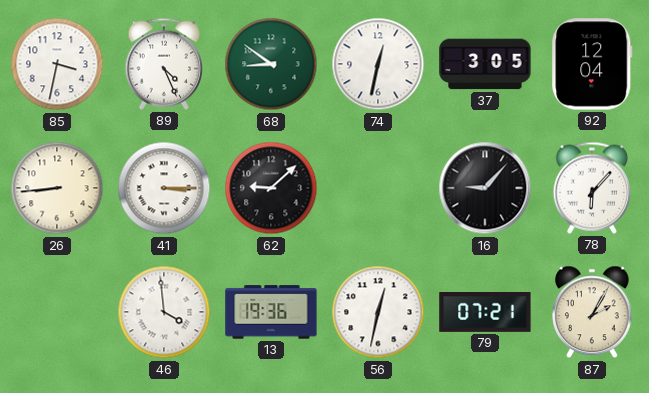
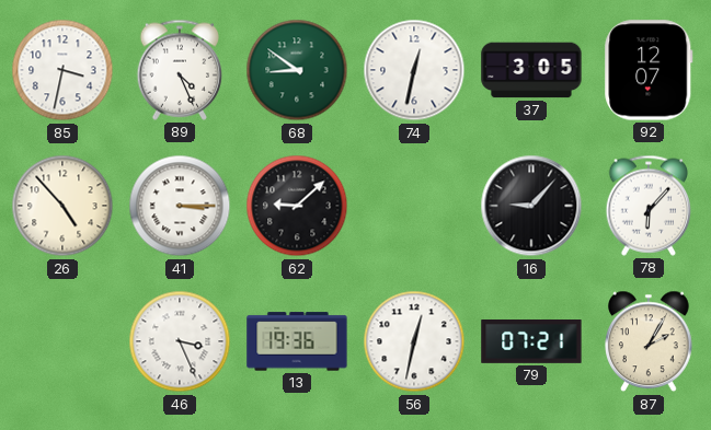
92: 12:04 -> 12:07
26: 8:44 -> 4:53
46: 3:59 -> 3:26
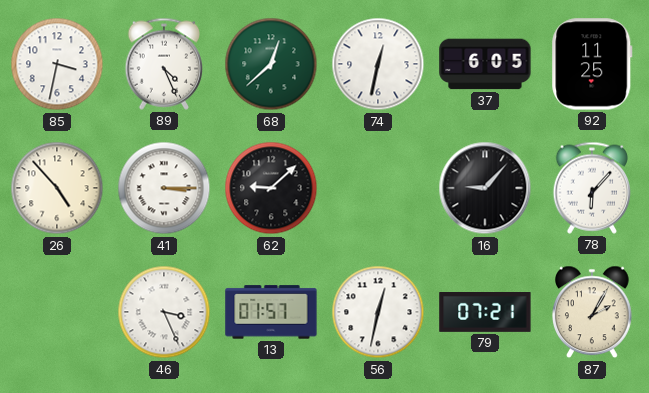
68: 8:51 -> 12:38
37: 3:05 -> 6:05
92: 12:07 -> 11:25
13: 19:36 -> 01:57
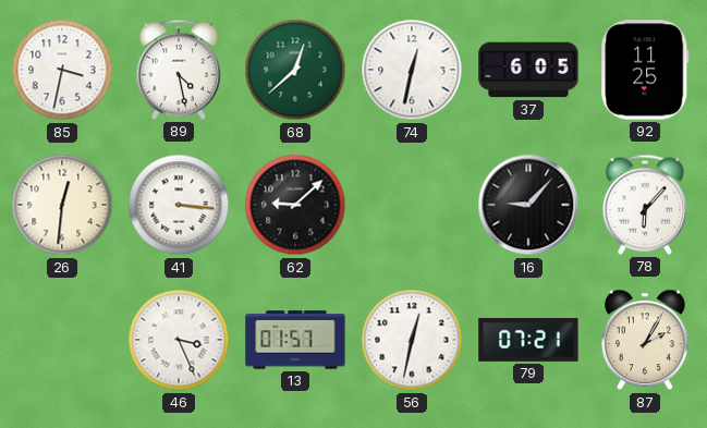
89: 4:26 -> 4:28
26: 4:53 -> 12:31
41: 3:15 -> 3:16
